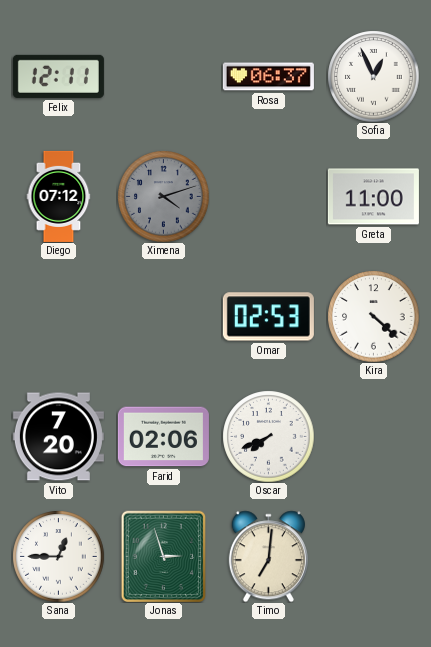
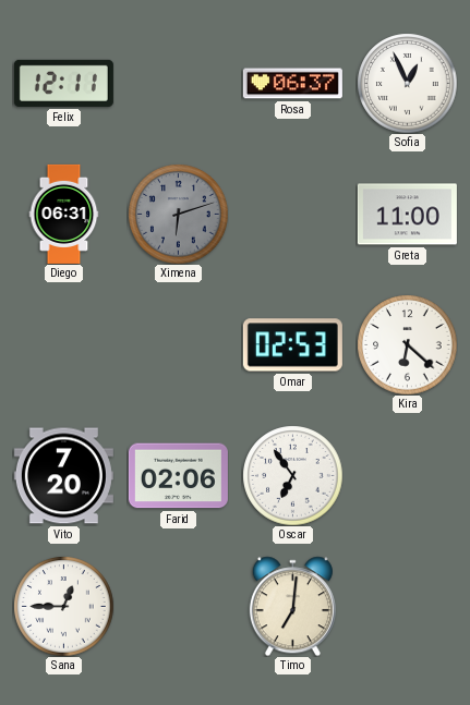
Diego: 07:12 -> 06:31
Ximena: 4:12 -> 6:12
Kira: 4:22 -> 6:22
Oscar: 7:41 -> 6:54
Jonas: 2:57 -> none
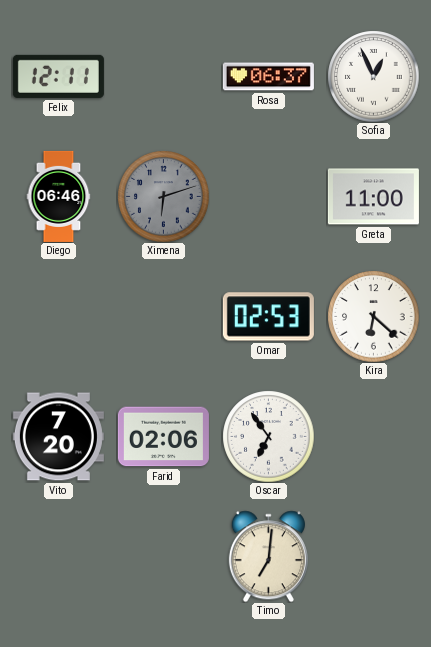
Diego: 06:31 -> 06:46
Sana: 12:45 -> none
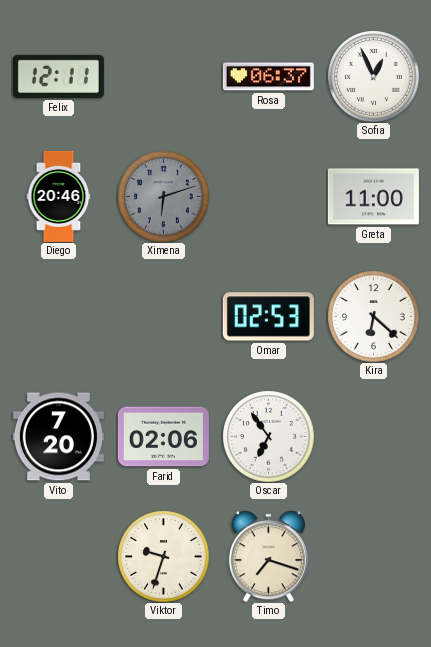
Diego: 06:46 -> 20:46
Viktor: none -> 9:33
Timo: 7:01 -> 7:18
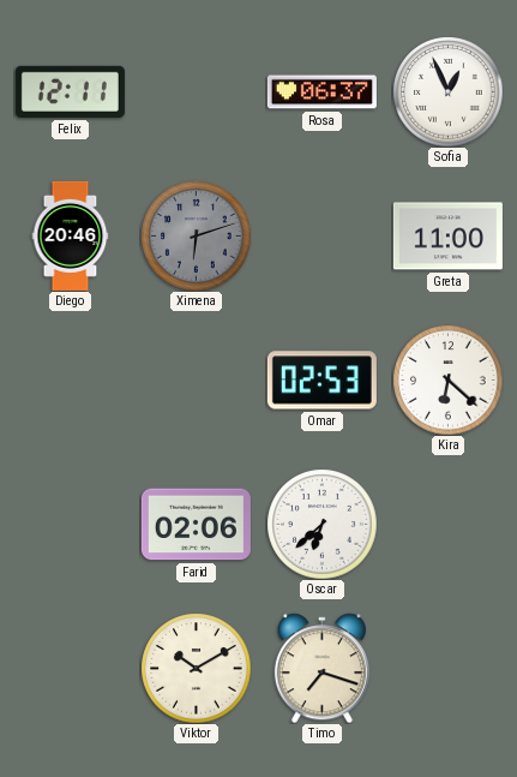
Vito: 7:20 -> none
Oscar: 6:54 -> 6:38
Viktor: 9:33 -> 10:10
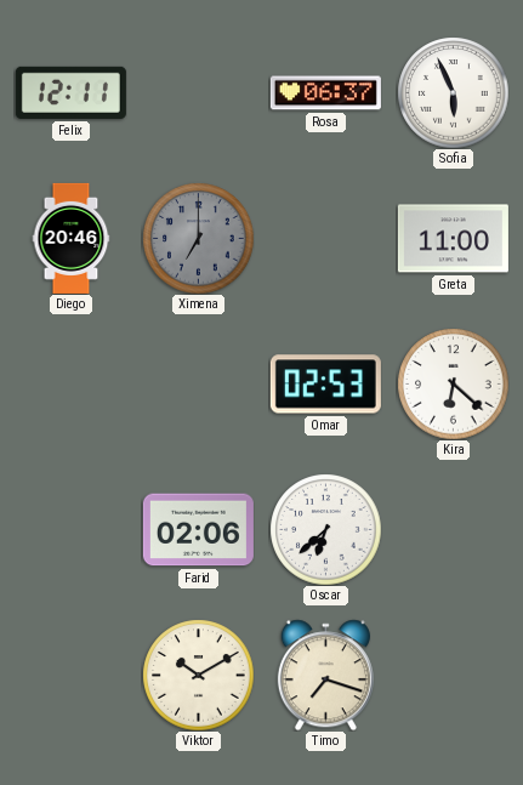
Sofia: 12:56 -> 5:56
Ximena: 6:12 -> 7:00
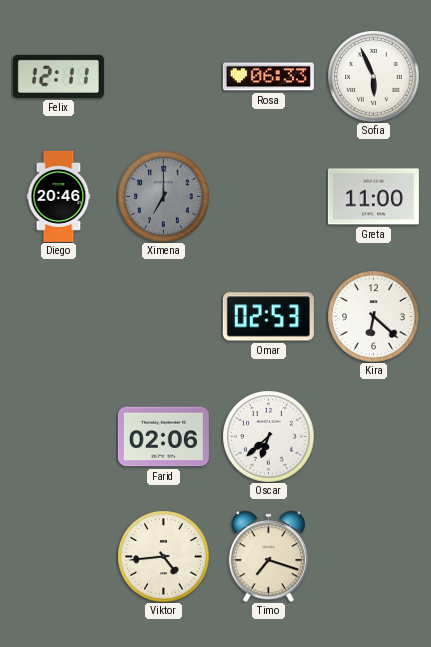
Rosa: 06:37 -> 06:33
Viktor: 10:10 -> 4:44
